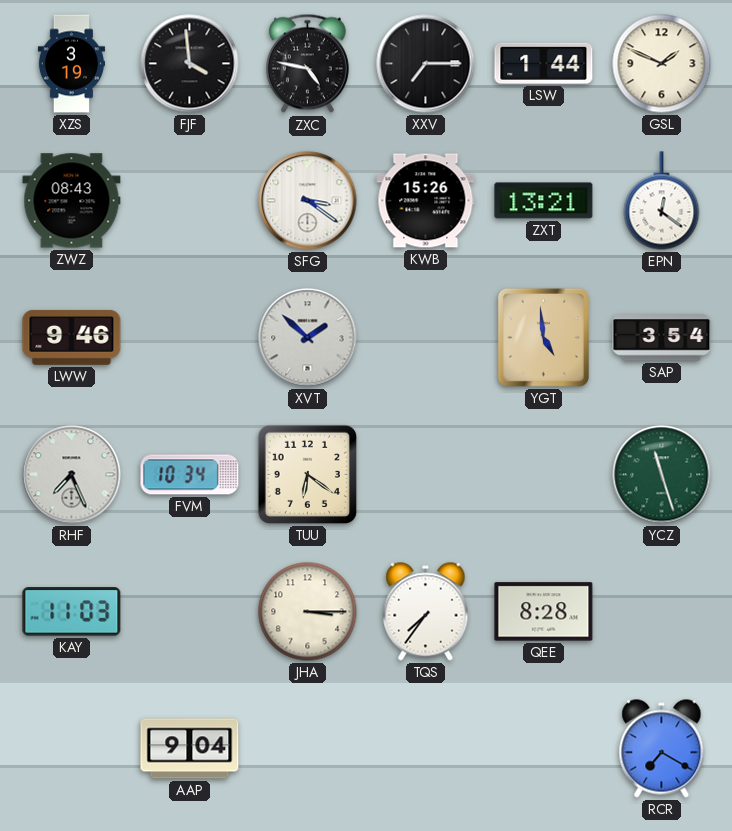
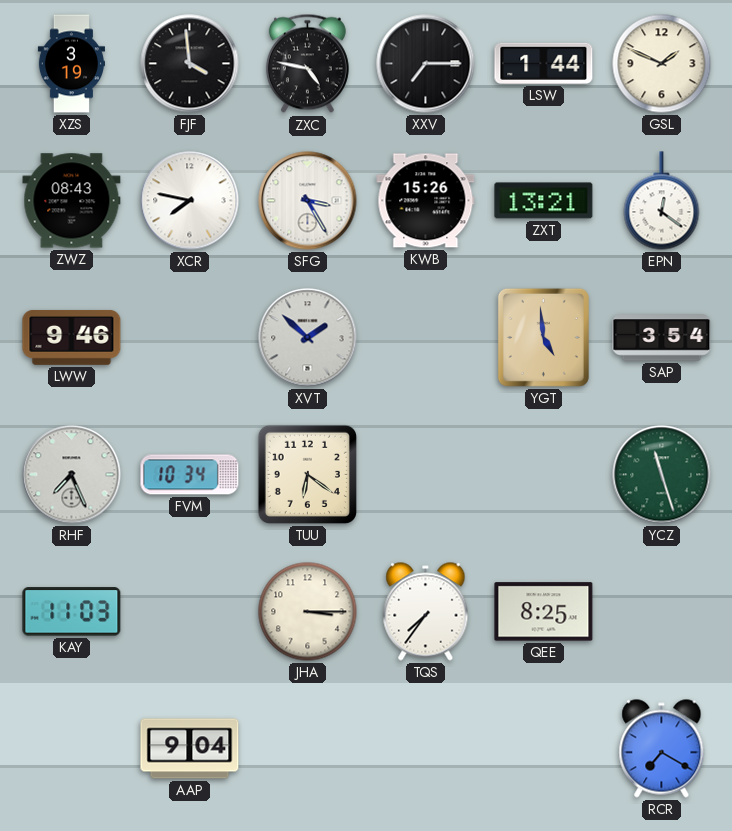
XCR: none -> 7:47
SFG: 3:21 -> 3:25
QEE: 8:28 -> 8:25
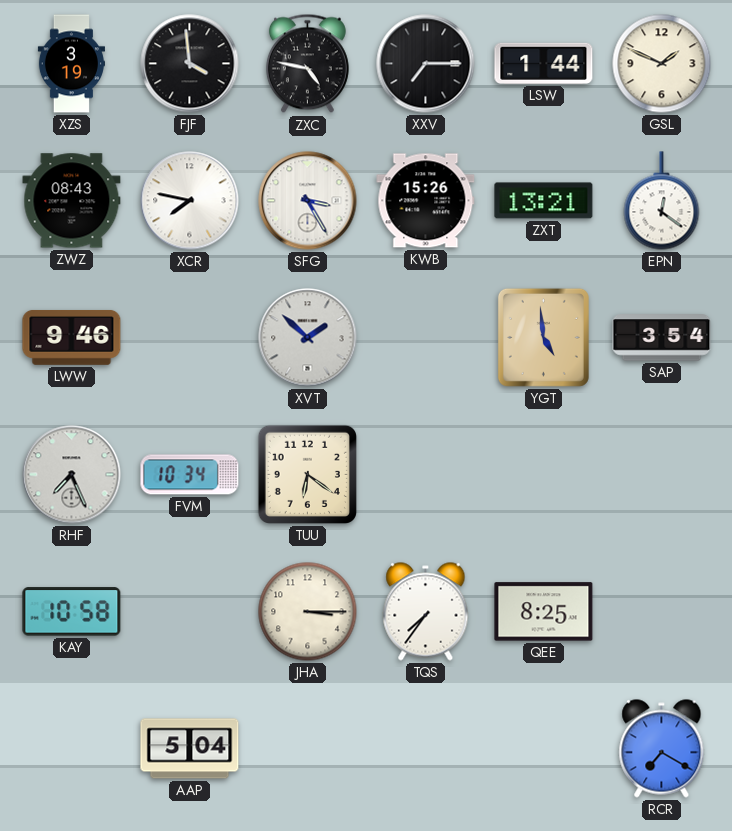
YCZ: 11:27 -> none
KAY: 11:03 -> 10:58
AAP: 9:04 -> 5:04
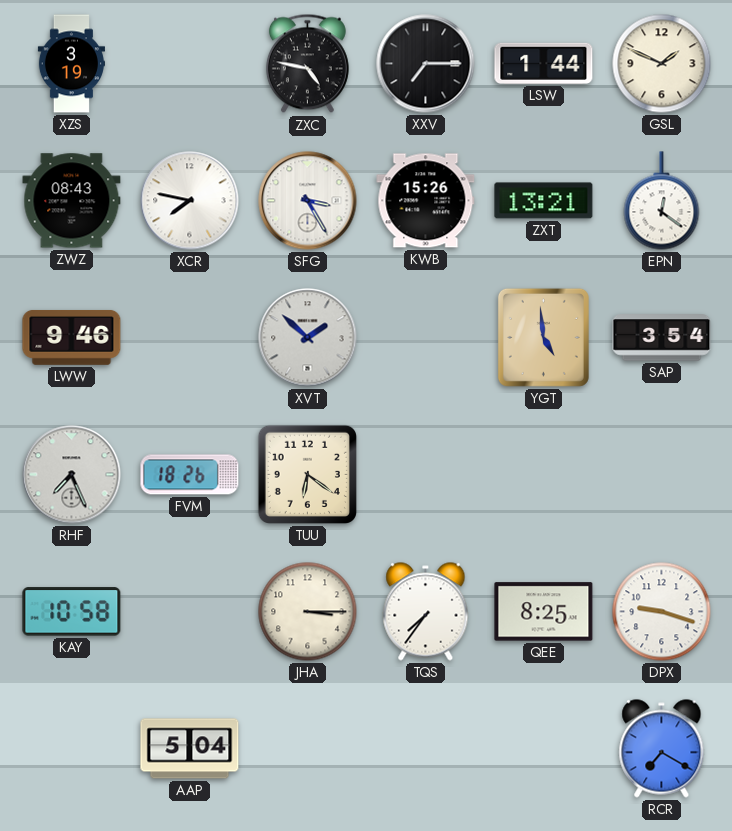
FJF: 3:59 -> none
FVM: 10:34 -> 18:26
DPX: none -> 9:18
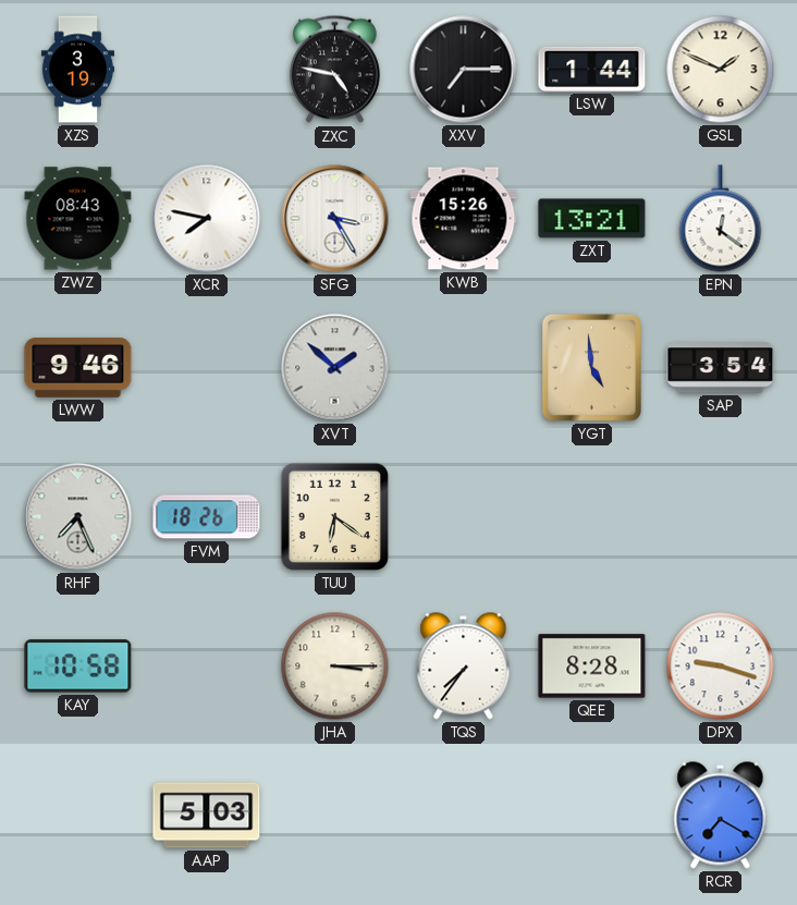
QEE: 8:25 -> 8:28
AAP: 5:04 -> 5:03
